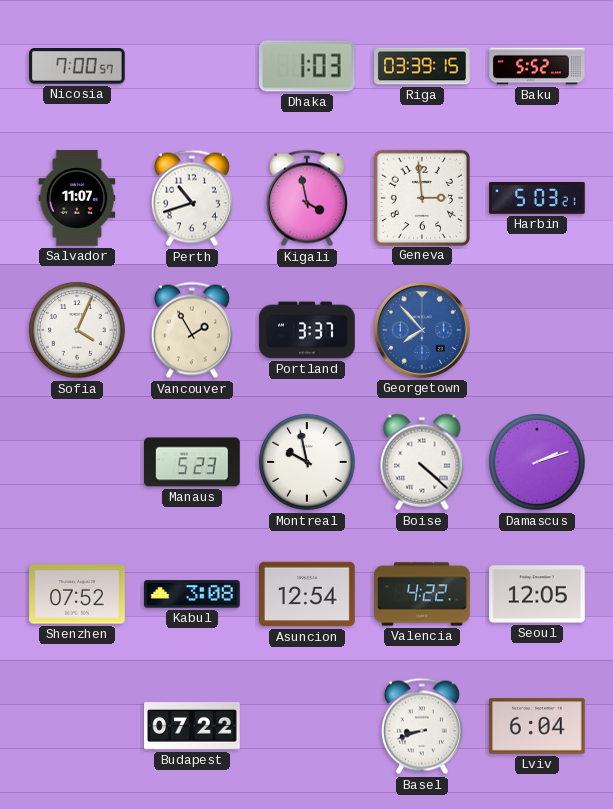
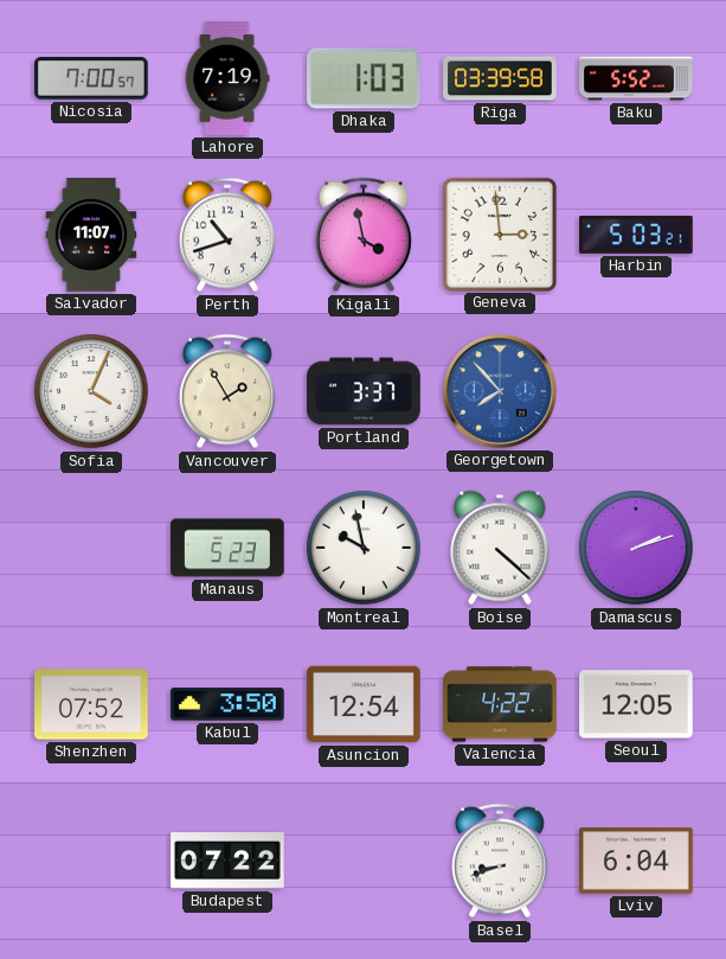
Lahore: none -> 7:19
Riga: 03:39:15 -> 03:39:58
Kabul: 3:08 -> 3:50
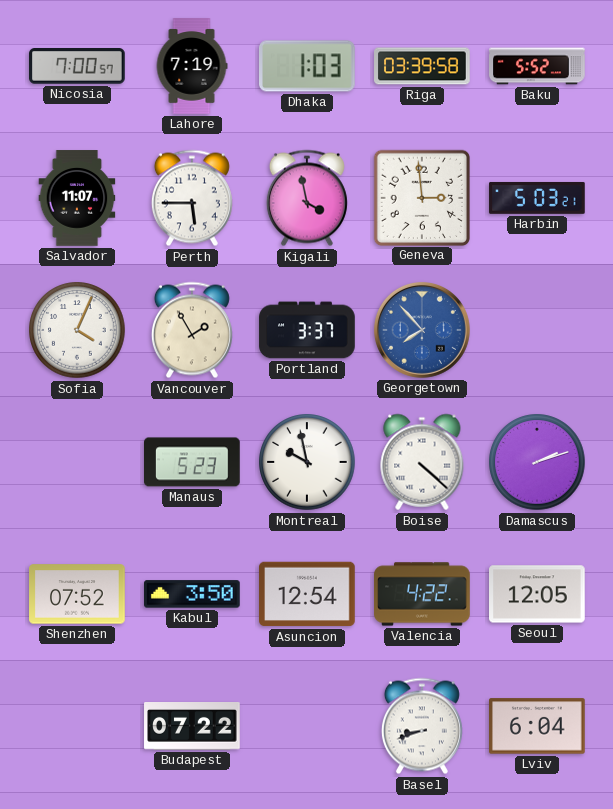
Perth: 10:42 -> 5:45
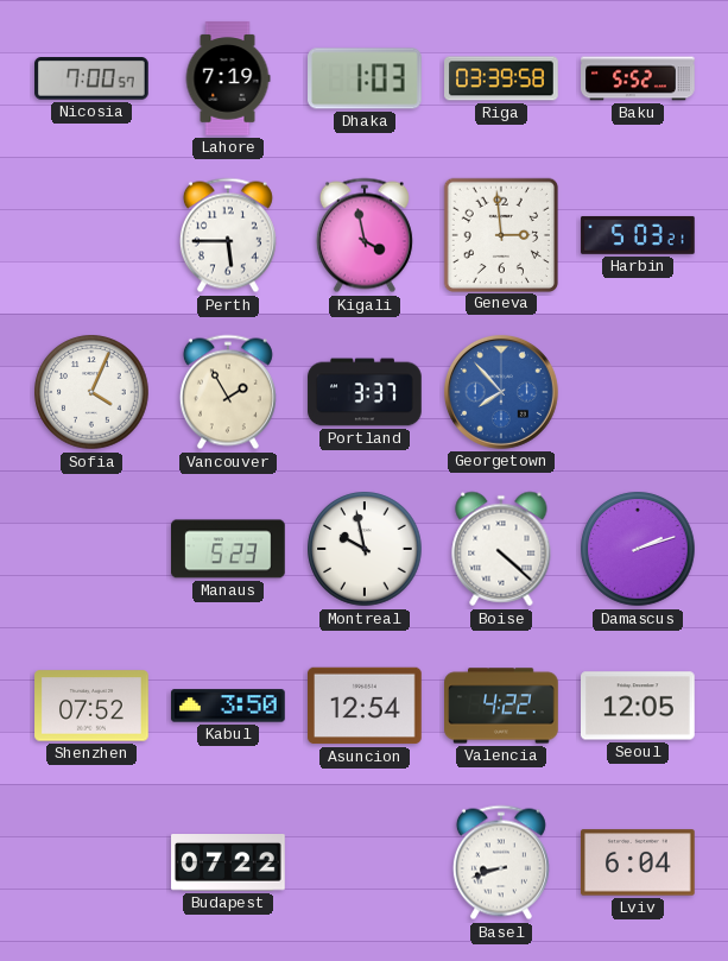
Salvador: 11:07 -> none
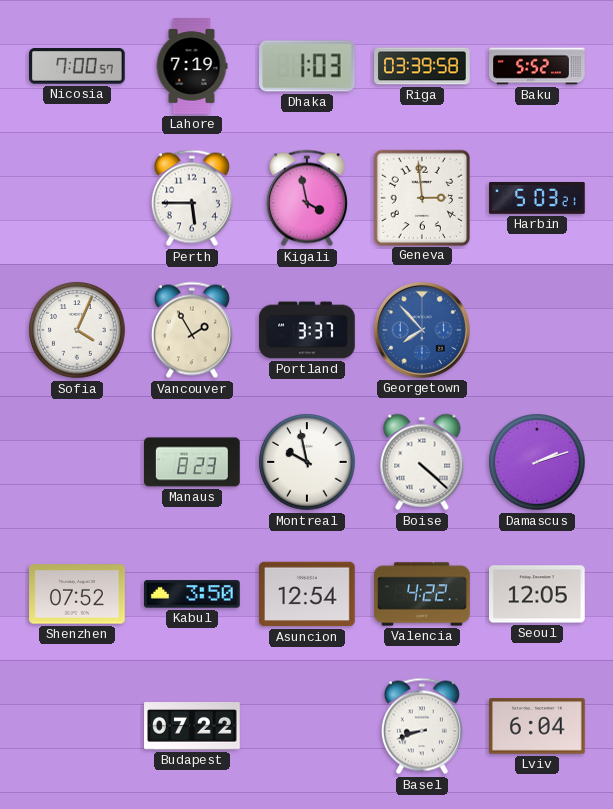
Manaus: 5:23 -> 8:23
